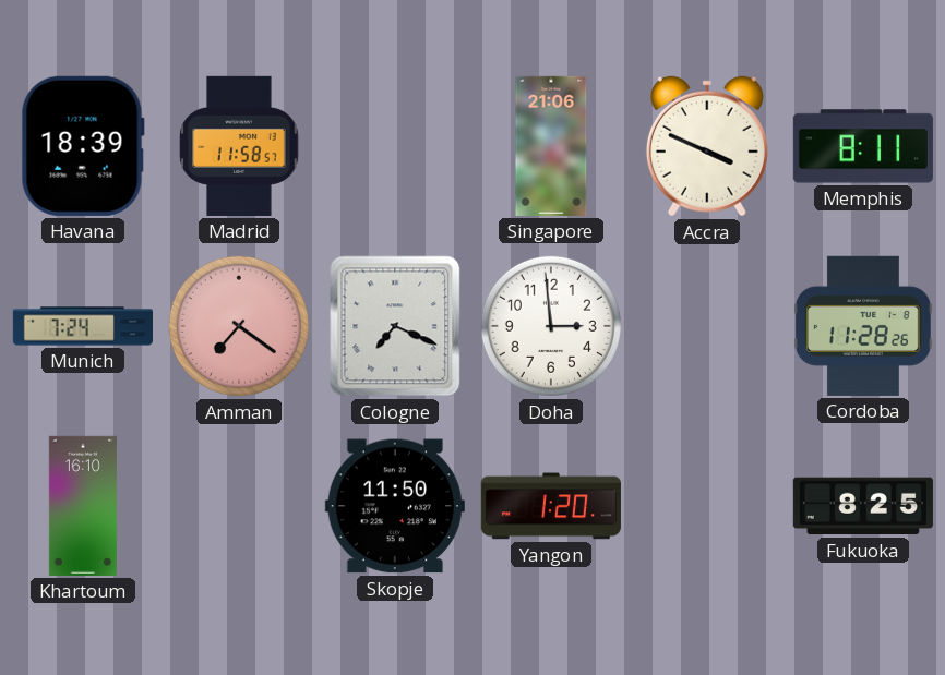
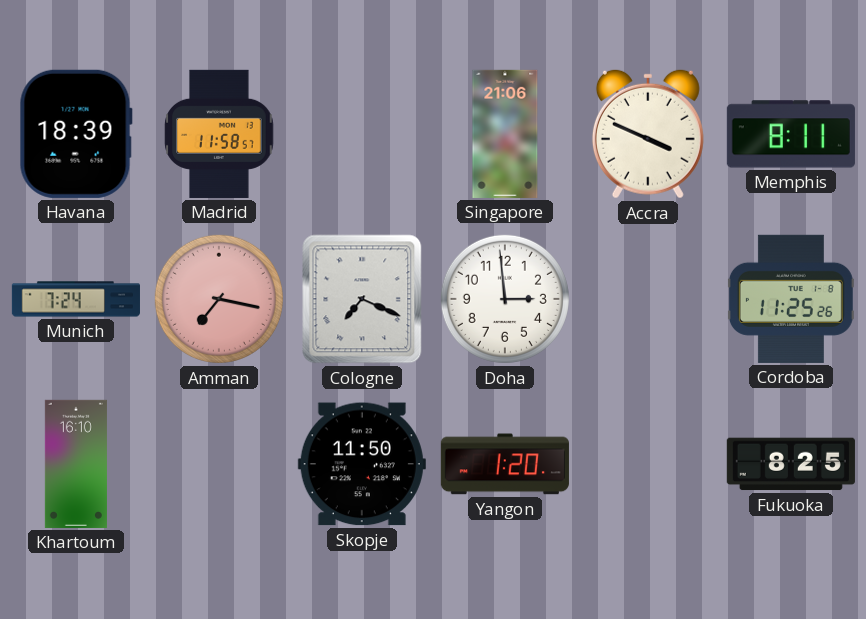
Amman: 7:21 -> 7:17
Cordoba: 11:28 -> 11:25
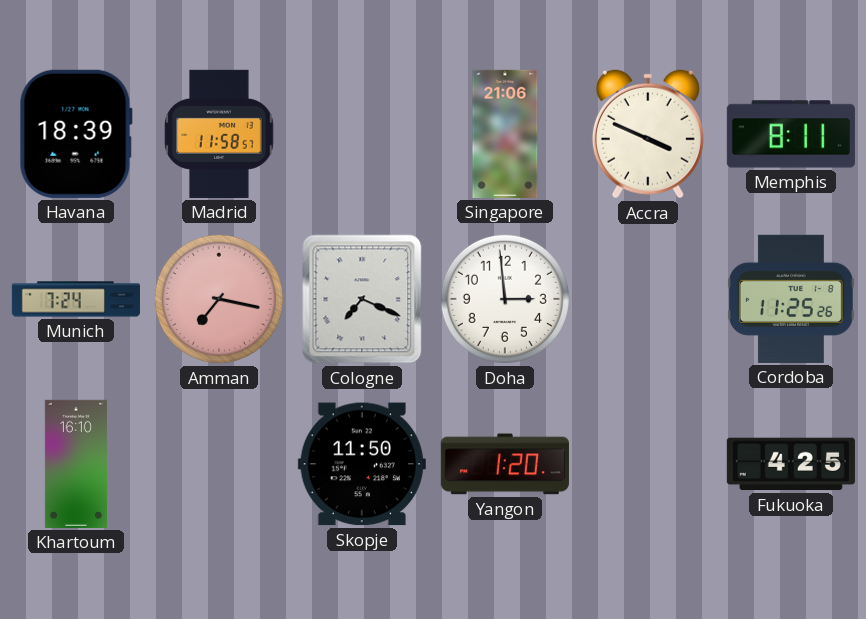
Fukuoka: 8:25 -> 4:25
